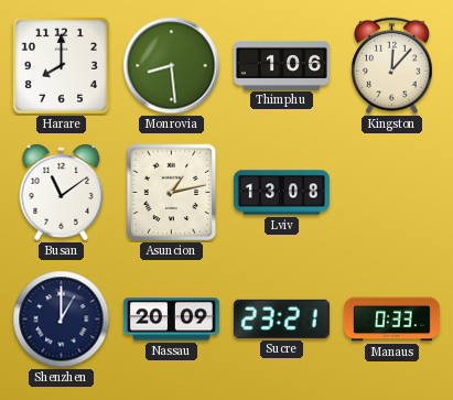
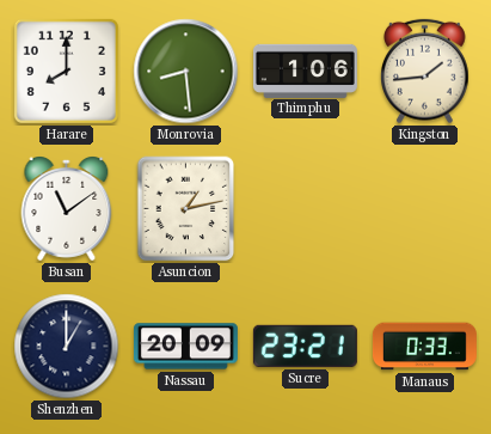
Kingston: 12:07 -> 1:44
Lviv: 13:08 -> none
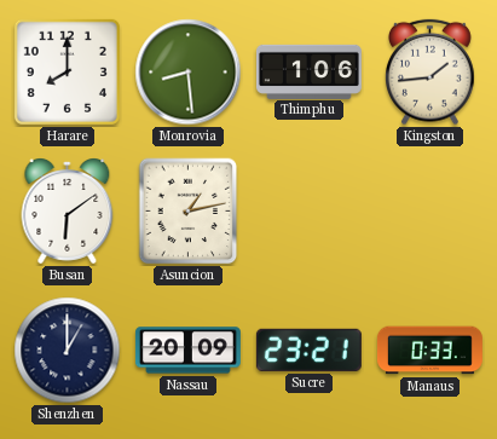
Busan: 11:09 -> 6:09
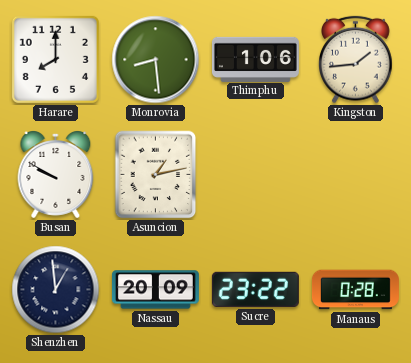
Busan: 6:09 -> 9:50
Shenzhen: 1:00 -> 12:59
Sucre: 23:21 -> 23:22
Manaus: 0:33 -> 0:28
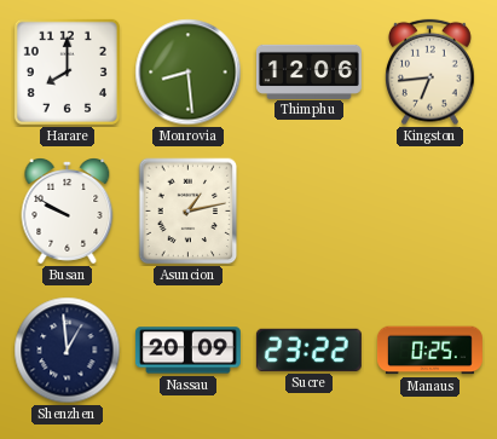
Thimphu: 1:06 -> 12:06
Kingston: 1:44 -> 6:44
Manaus: 0:28 -> 0:25
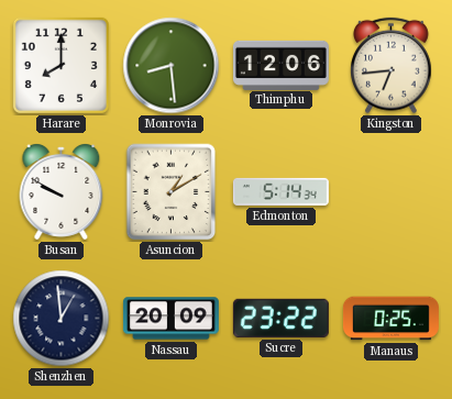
Asuncion: 1:13 -> 1:10
Edmonton: none -> 5:14
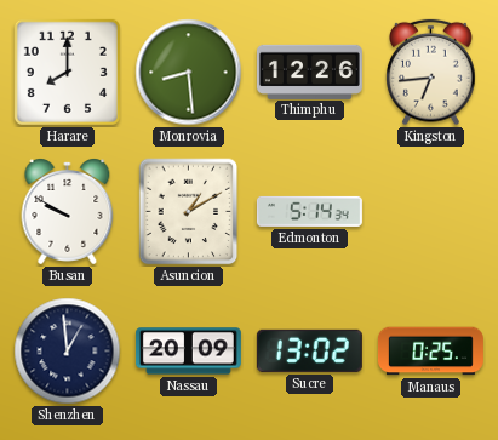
Thimphu: 12:06 -> 12:26
Sucre: 23:22 -> 13:02
